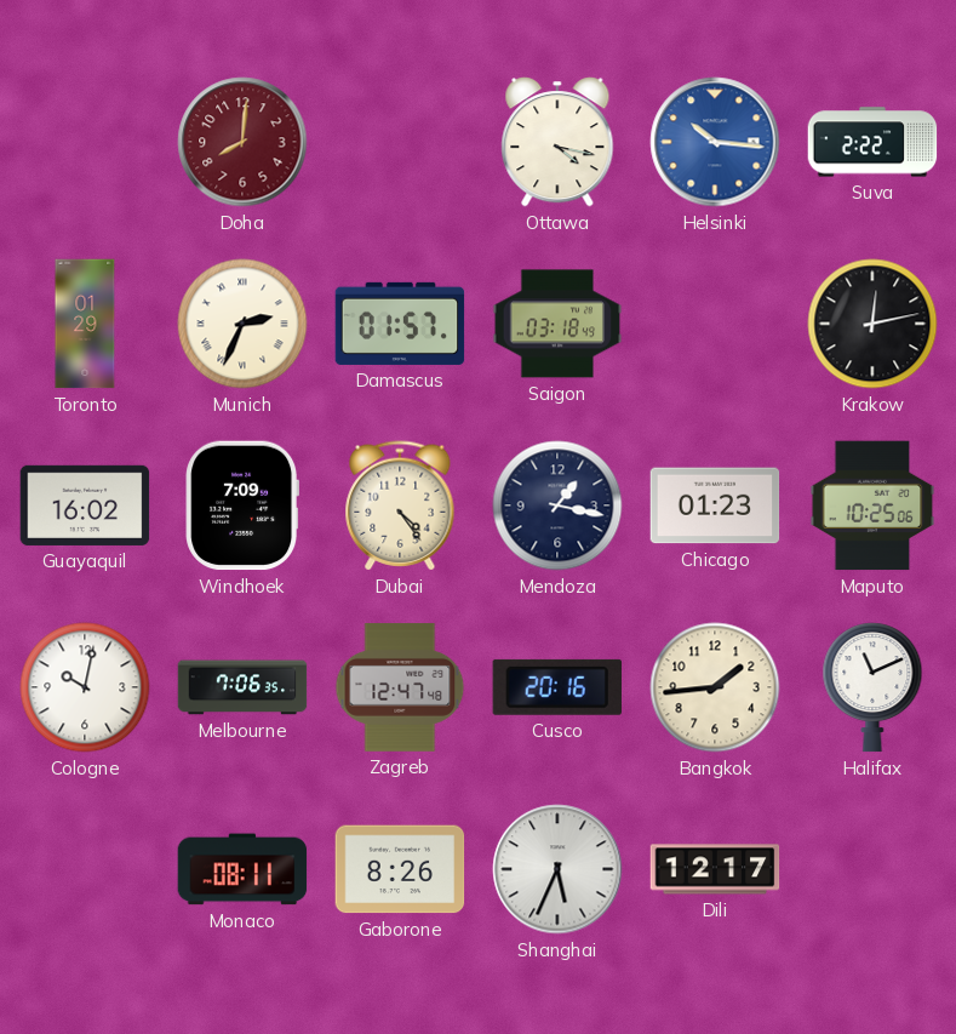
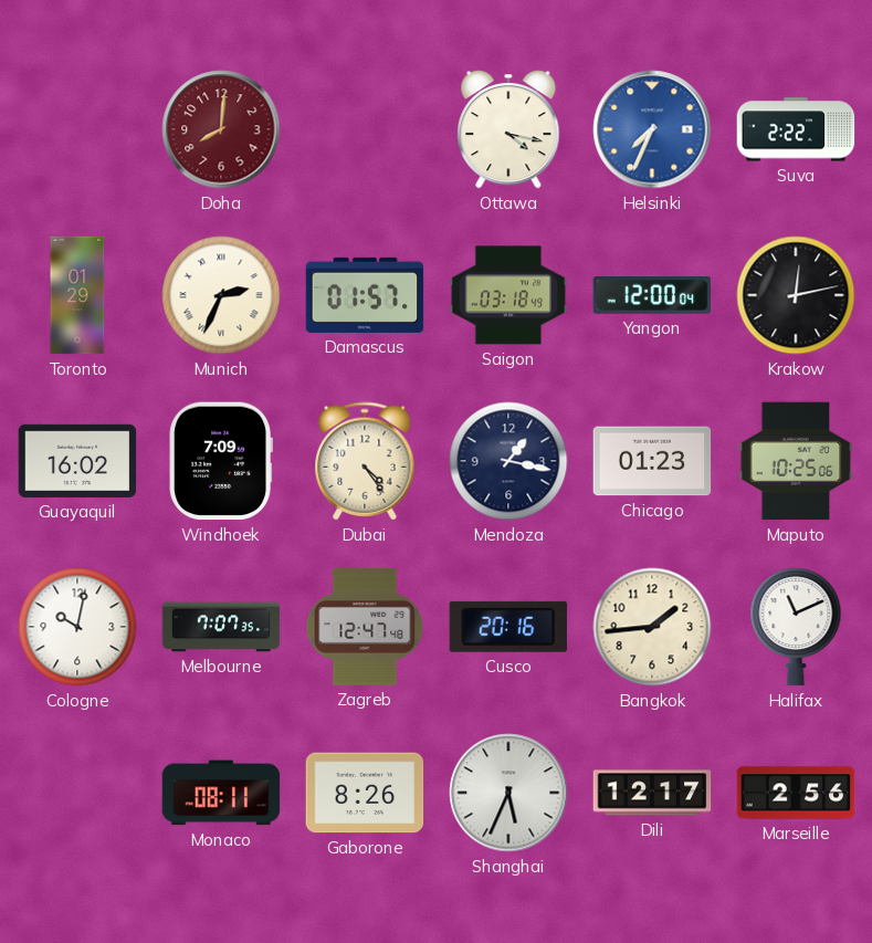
Helsinki: 10:16 -> 7:34
Yangon: none -> 12:00
Melbourne: 7:06 -> 7:07
Marseille: none -> 2:56
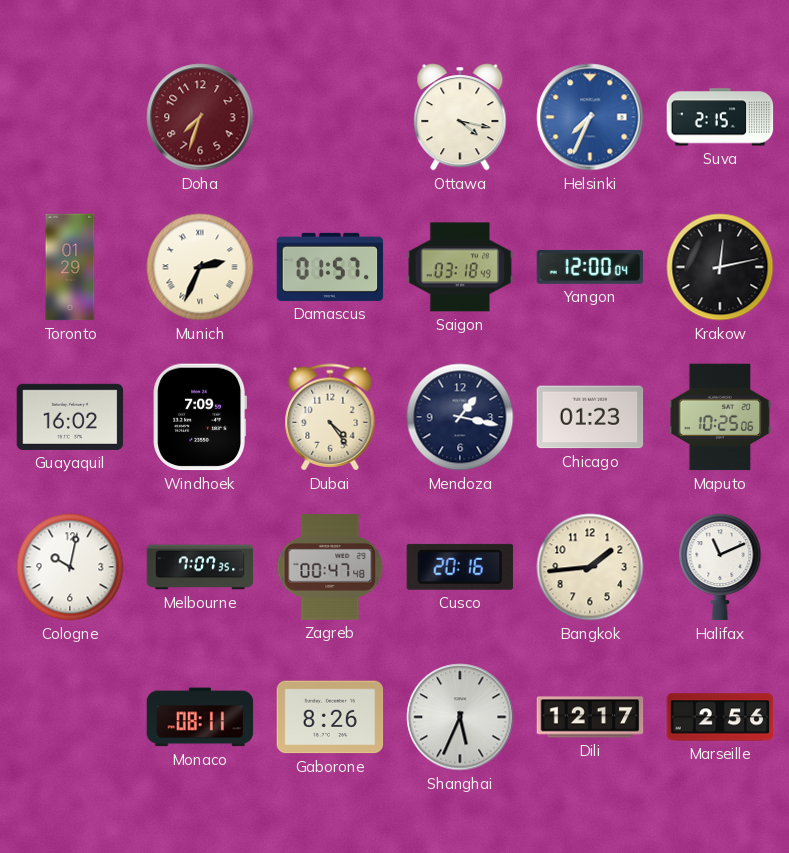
Doha: 8:01 -> 7:33
Suva: 2:22 -> 2:15
Zagreb: 12:47 -> 00:47
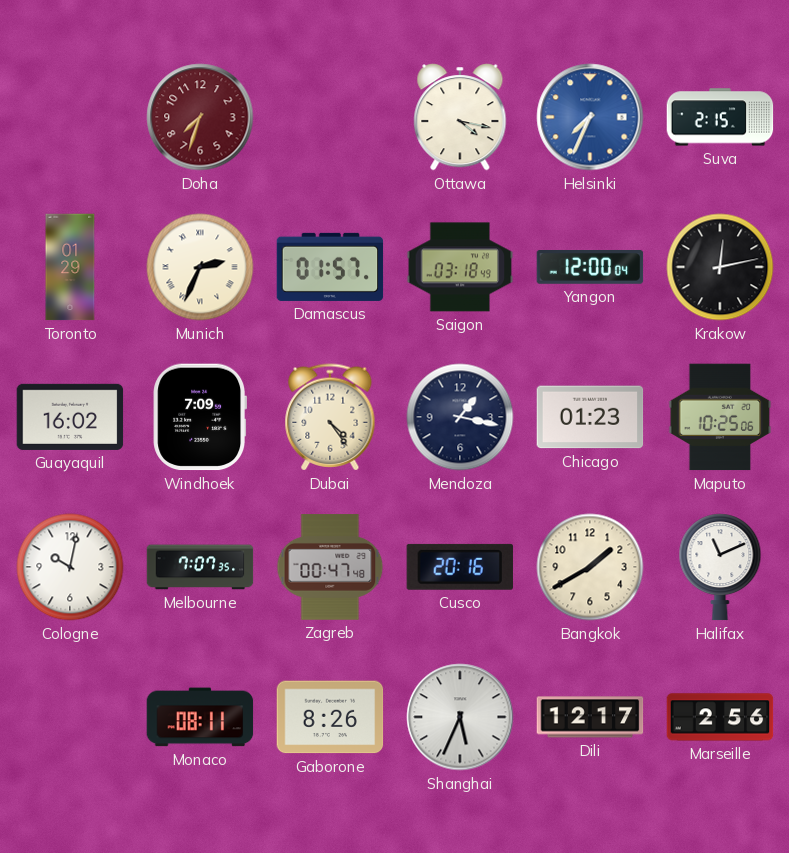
Bangkok: 1:44 -> 1:40
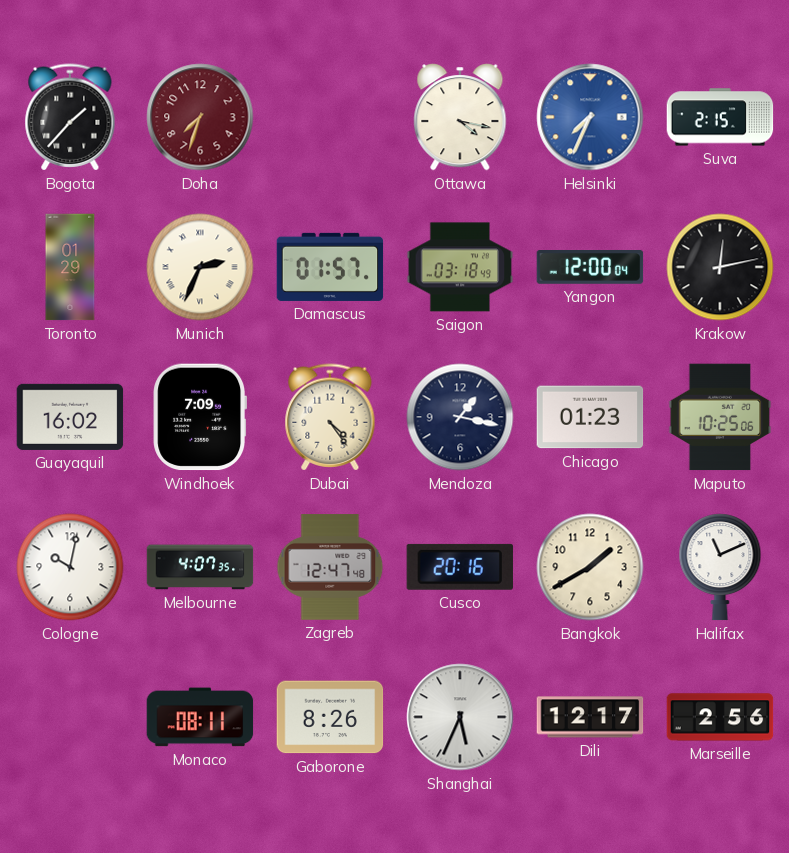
Bogota: none -> 1:37
Melbourne: 7:07 -> 4:07
Zagreb: 00:47 -> 12:47
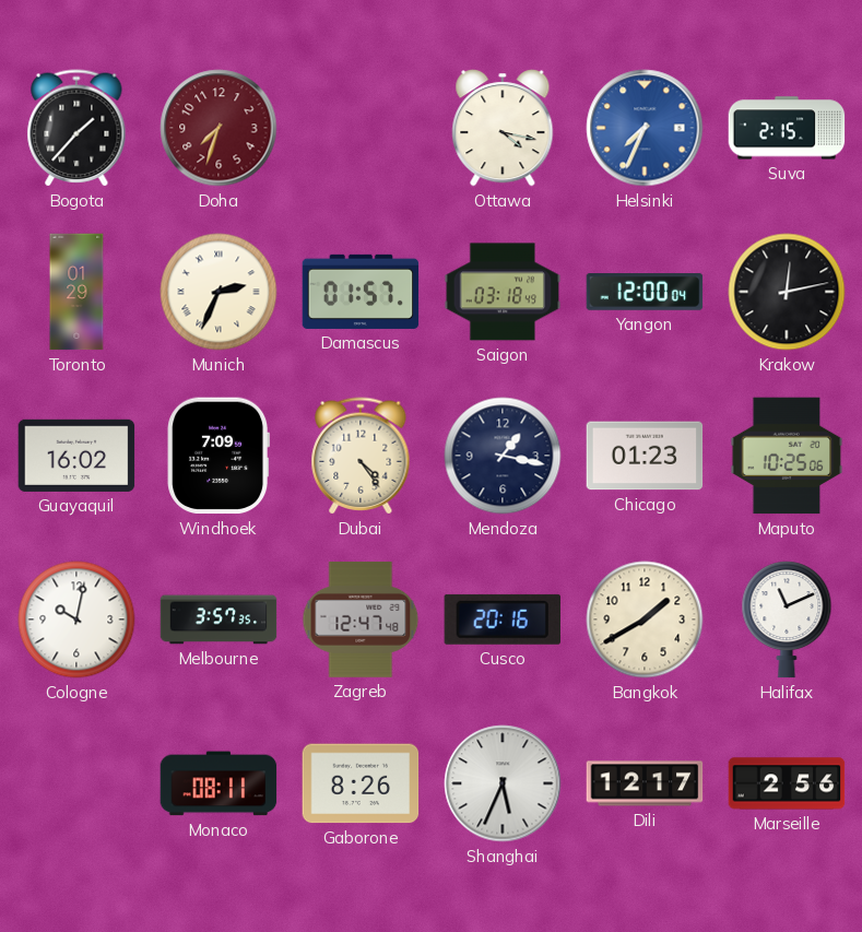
Melbourne: 4:07 -> 3:57
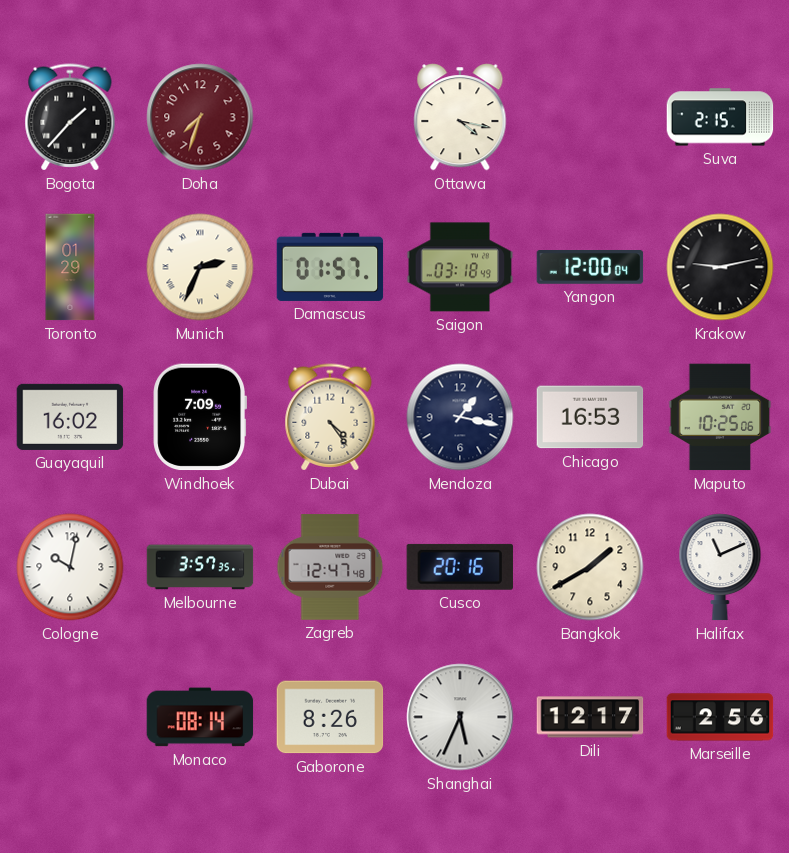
Helsinki: 7:34 -> none
Krakow: 12:13 -> 9:13
Chicago: 01:23 -> 16:53
Monaco: 08:11 -> 08:14
